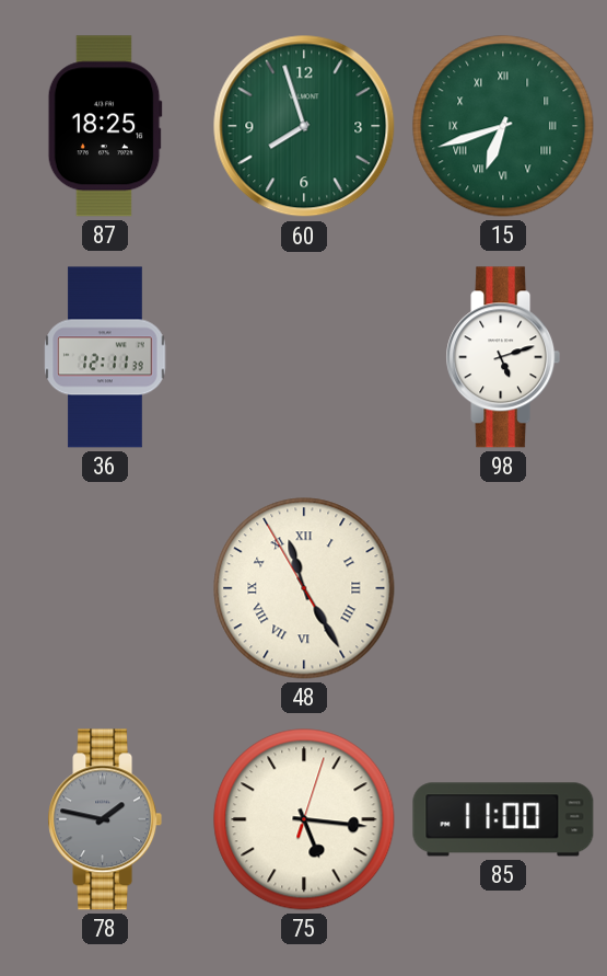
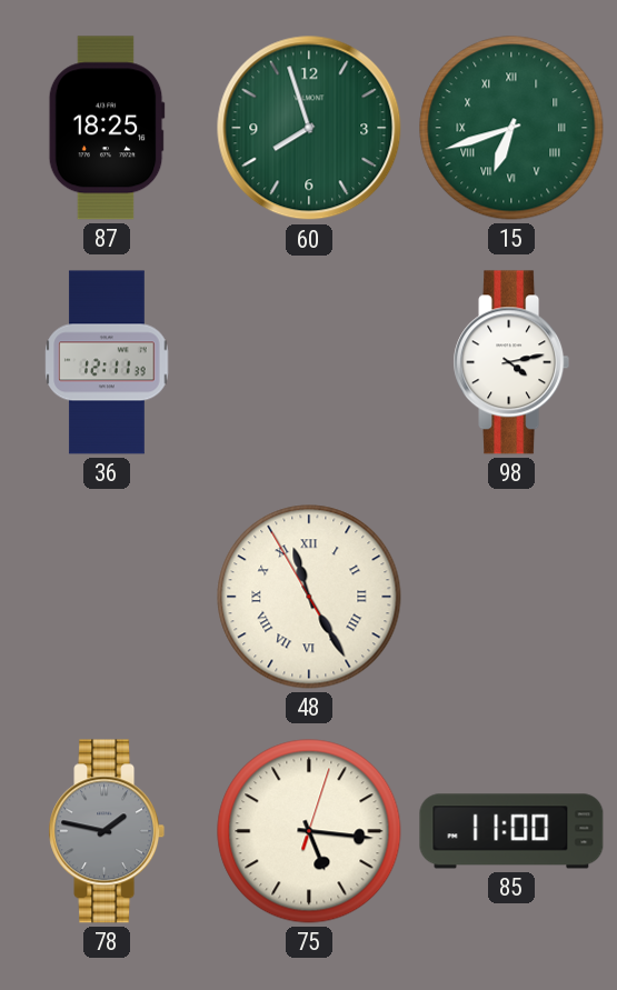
98: 5:12 -> 4:13
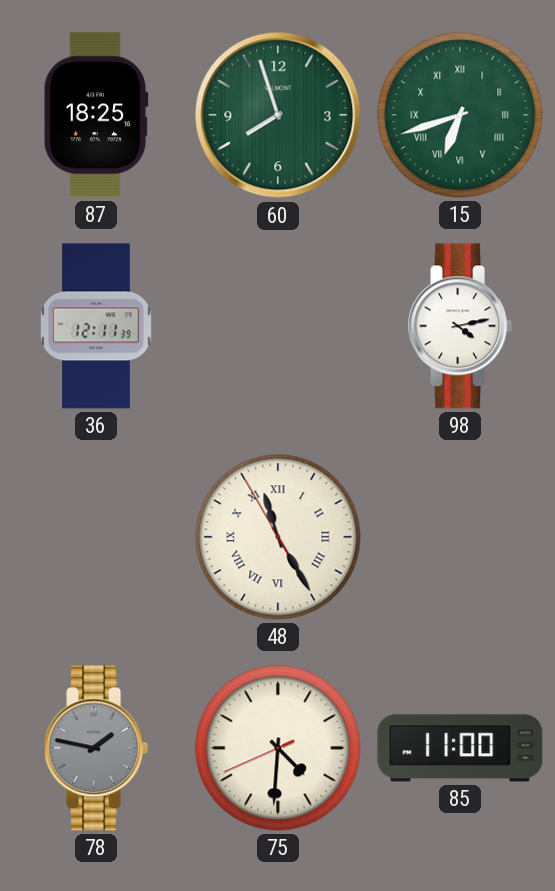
75: 5:16 -> 4:30
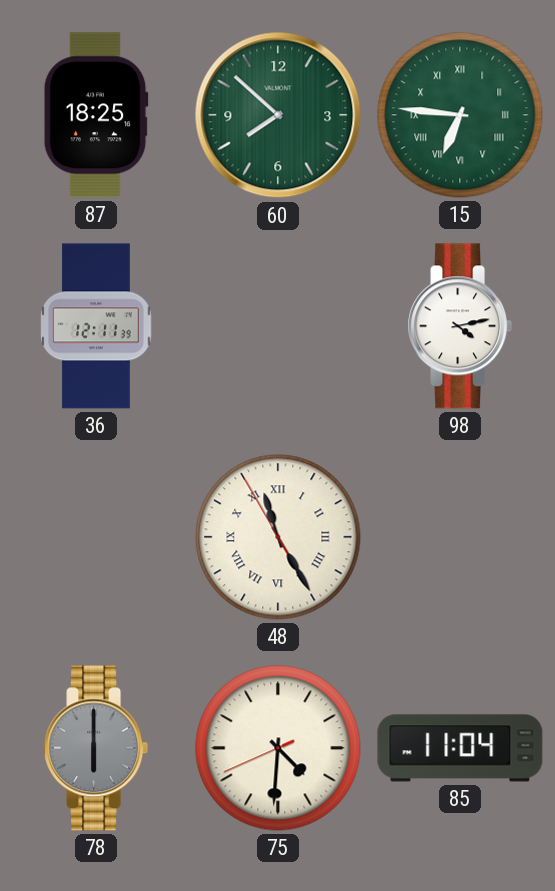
60: 7:57 -> 7:52
15: 6:42 -> 6:46
78: 1:47 -> 6:00
85: 11:00 -> 11:04
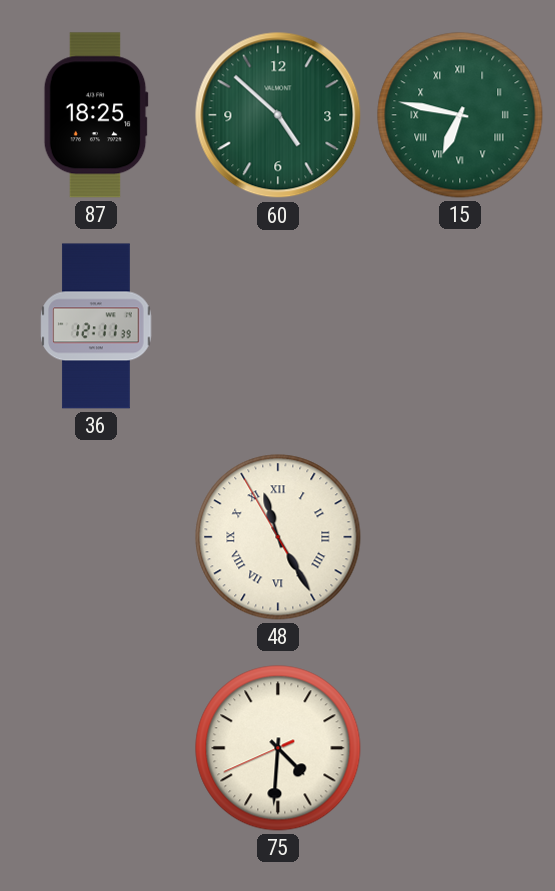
60: 7:52 -> 4:52
15: 6:46 -> 6:47
98: 4:13 -> none
78: 6:00 -> none
85: 11:04 -> none
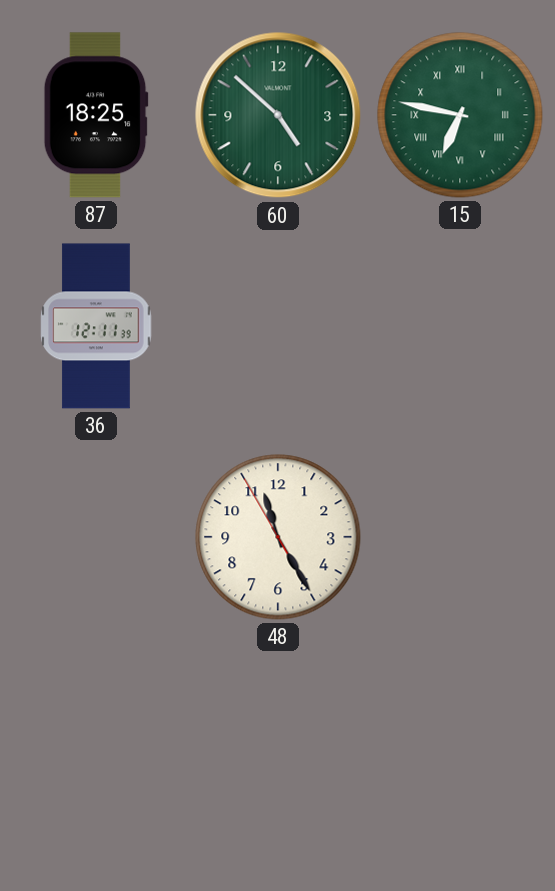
48 numerals: Roman -> Arabic
75: 4:30 -> none
